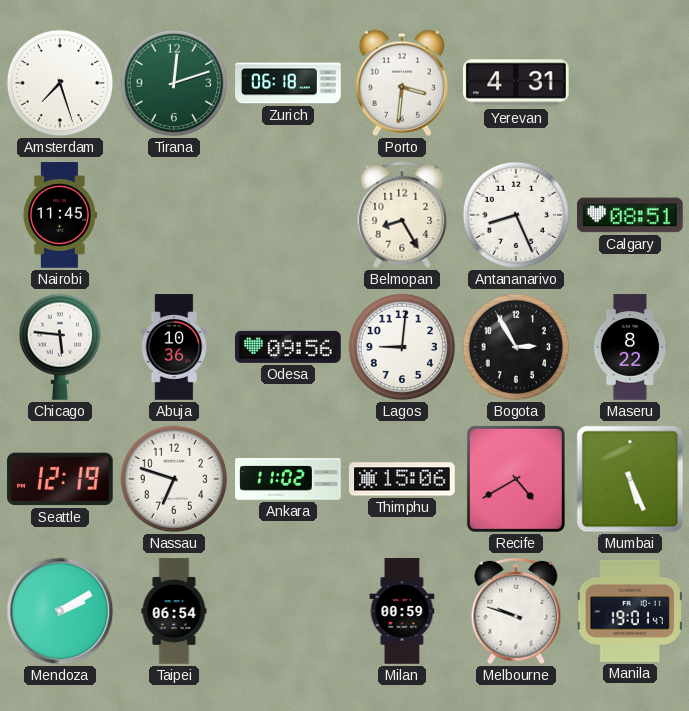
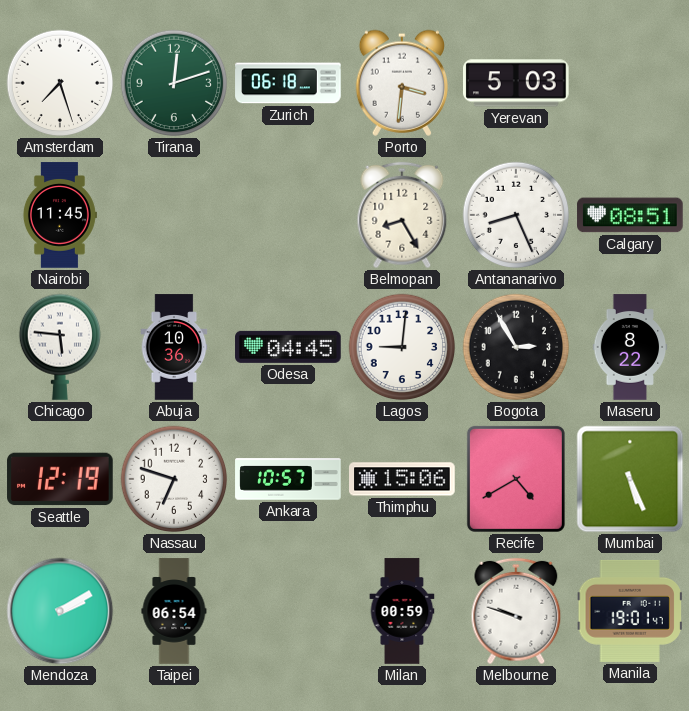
Yerevan: 4:31 -> 5:03
Odesa: 09:56 -> 04:45
Ankara: 11:02 -> 10:57
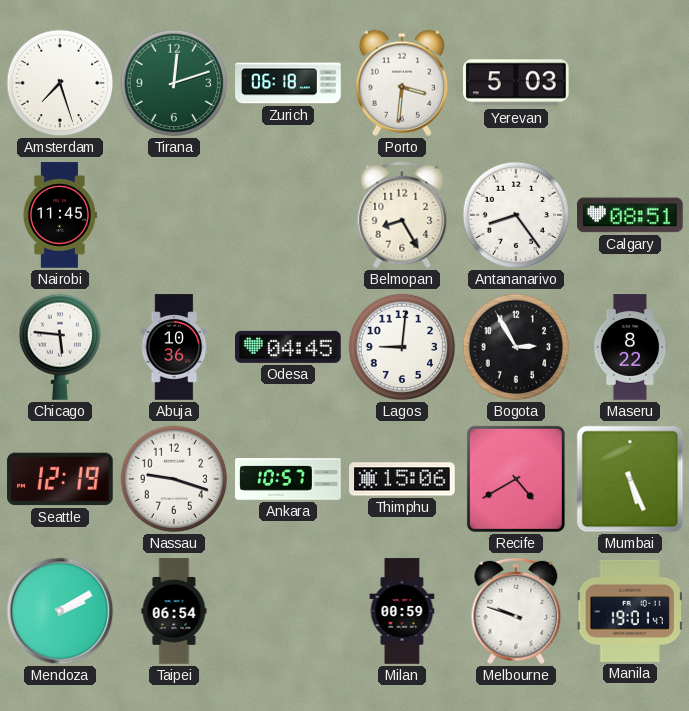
Antananarivo: 8:26 -> 8:24
Nassau: 6:48 -> 9:18
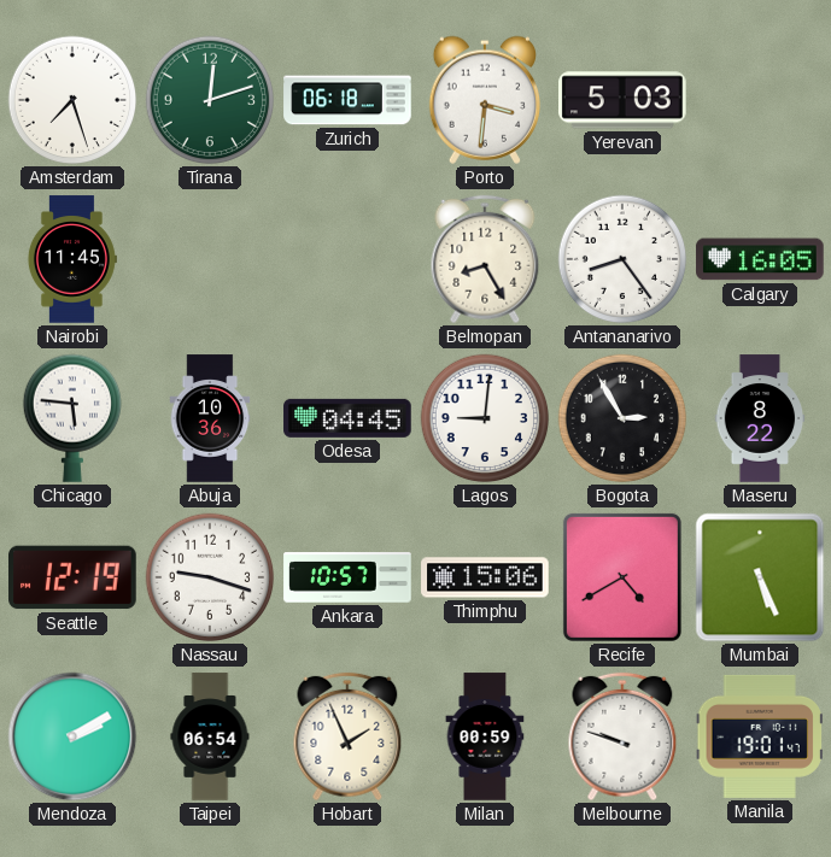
Calgary: 08:51 -> 16:05
Hobart: none -> 1:56
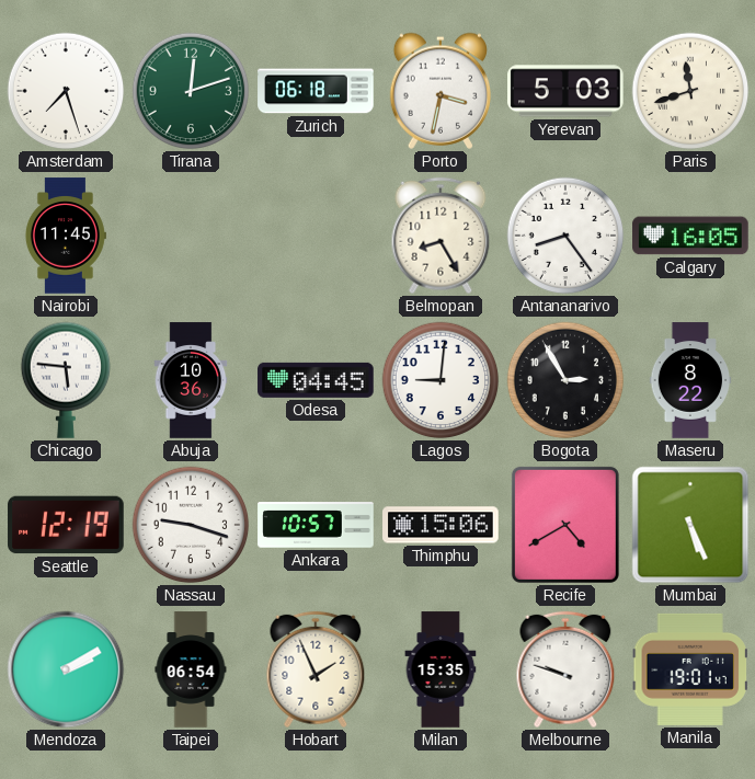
Porto: 3:31 -> 3:32
Paris: none -> 11:42
Milan: 00:59 -> 15:35
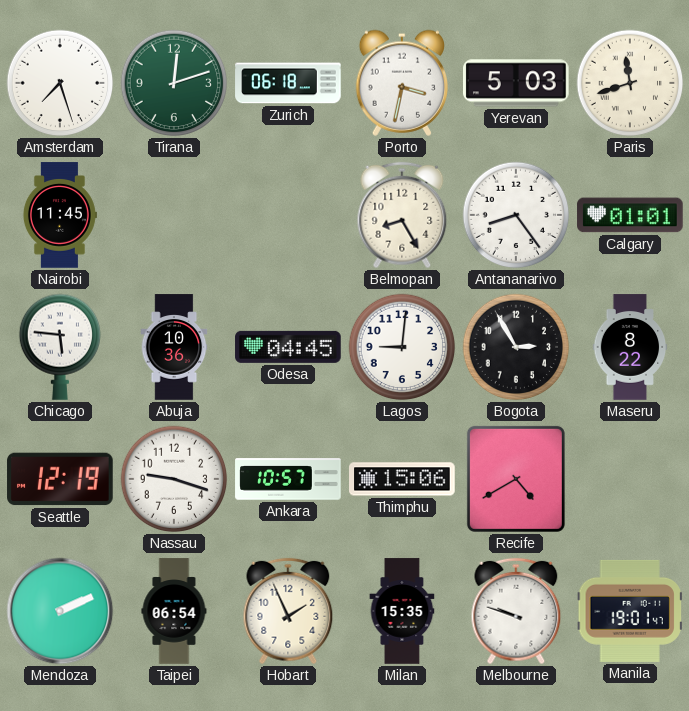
Calgary: 16:05 -> 01:01
Mumbai: 5:26 -> none
Mendoza: 2:10 -> 2:11
